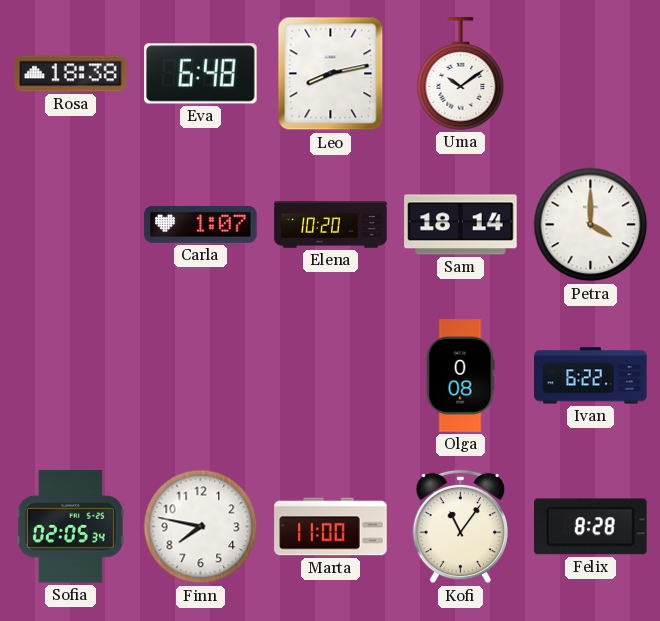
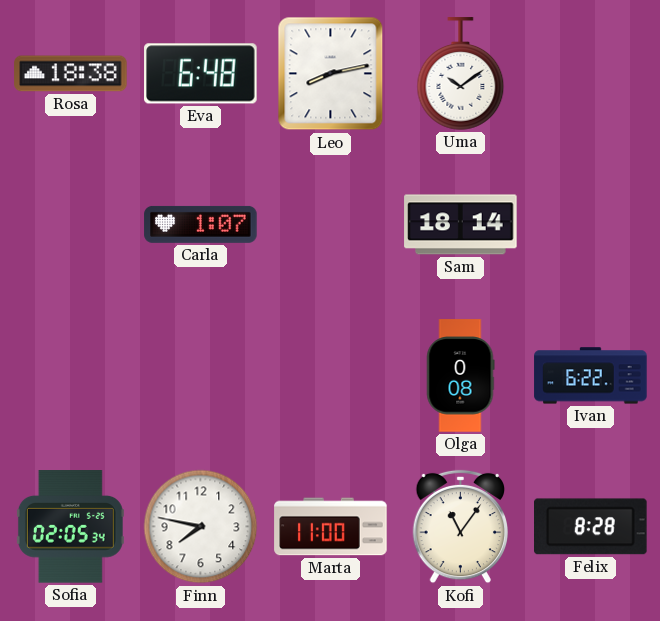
Elena: 10:20 -> none
Petra: 4:00 -> none
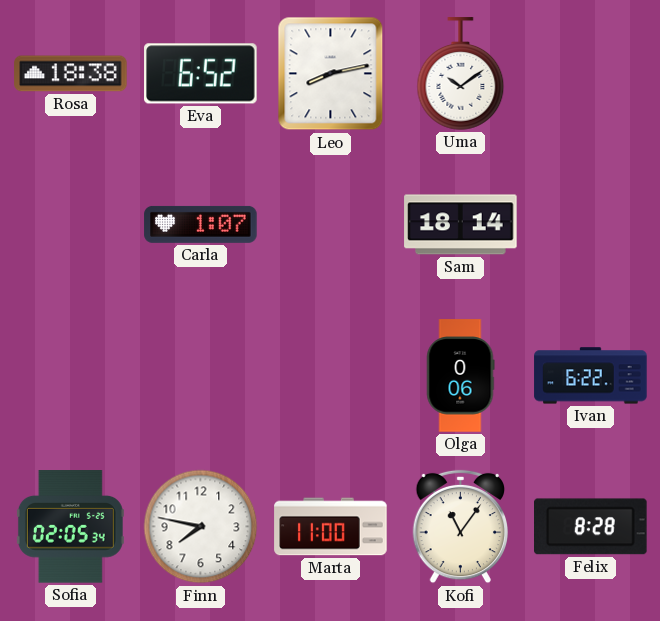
Eva: 6:48 -> 6:52
Olga: 0:08 -> 0:06
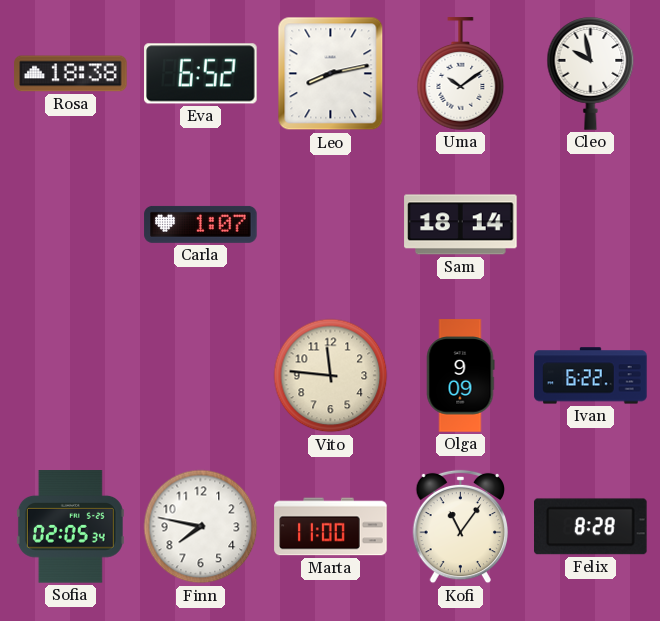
Cleo: none -> 9:58
Vito: none -> 11:46
Olga: 0:06 -> 9:09
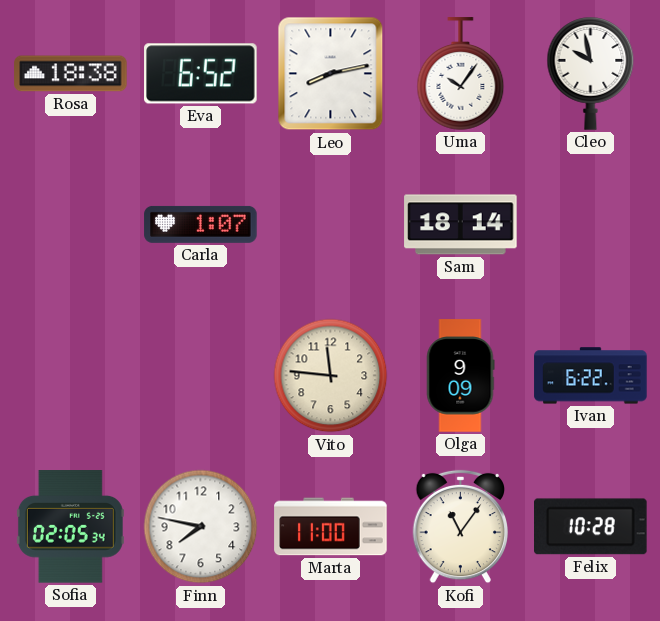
Uma: 10:09 -> 10:06
Felix: 8:28 -> 10:28
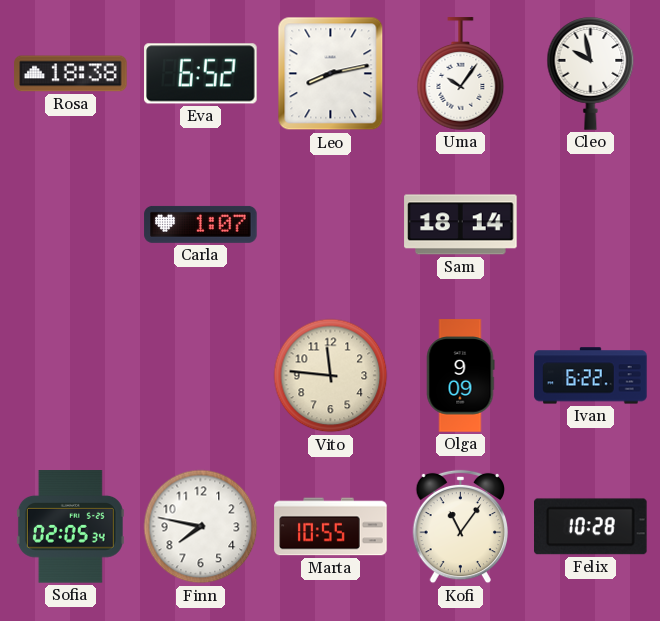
Marta: 11:00 -> 10:55
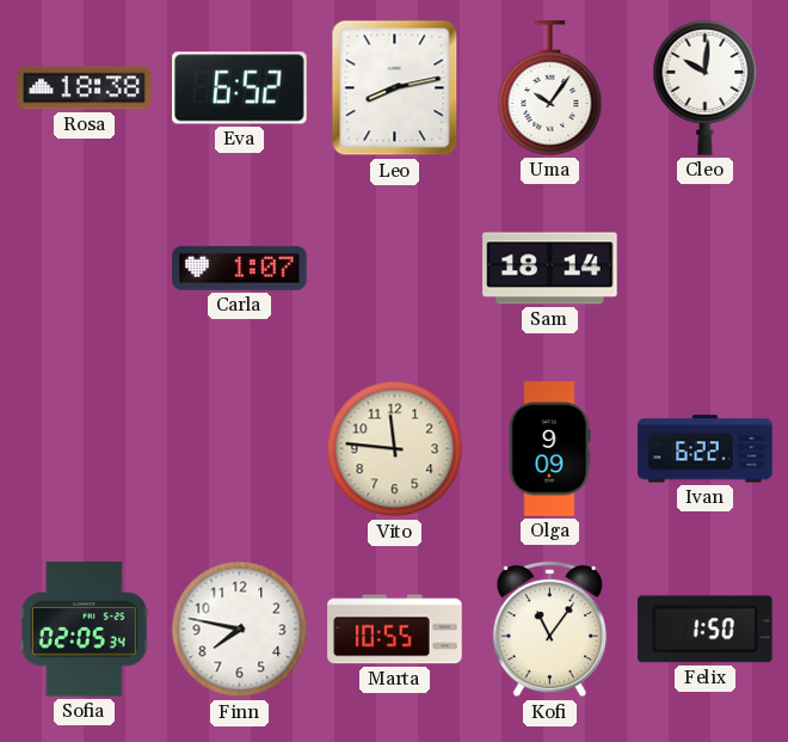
Cleo: 9:58 -> 10:01
Felix: 10:28 -> 1:50
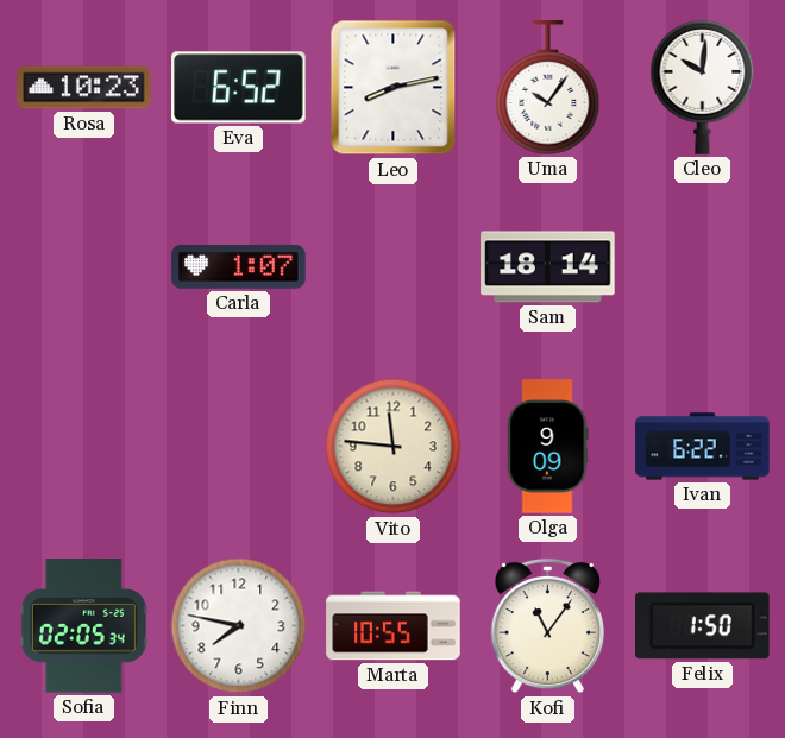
Rosa: 18:38 -> 10:23
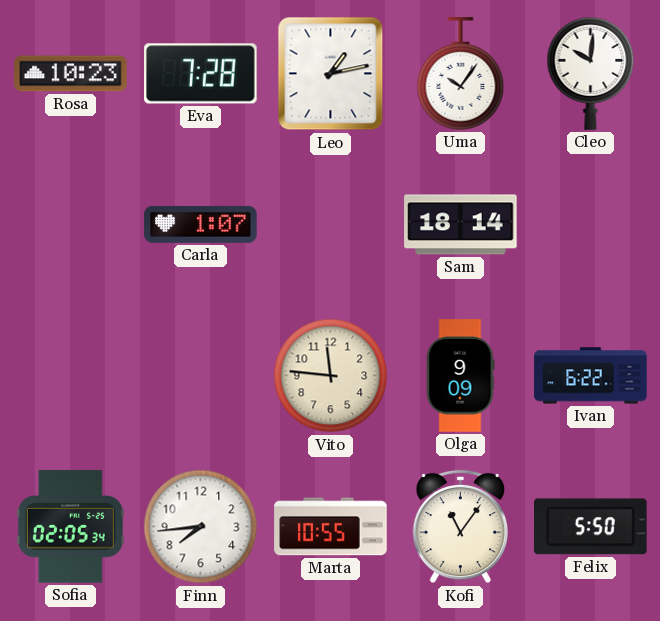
Eva: 6:52 -> 7:28
Leo: 8:13 -> 1:13
Finn: 7:47 -> 7:44
Felix: 1:50 -> 5:50
